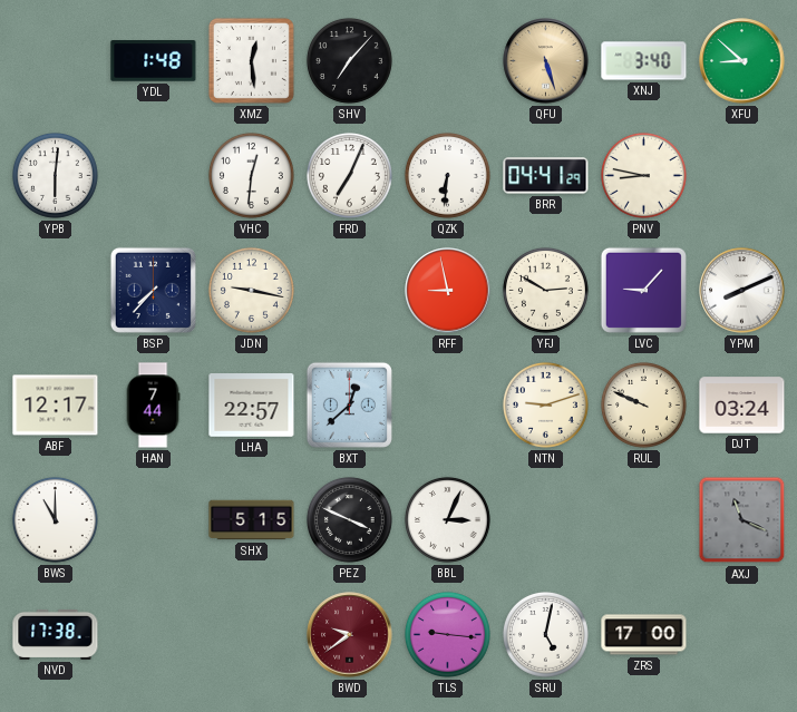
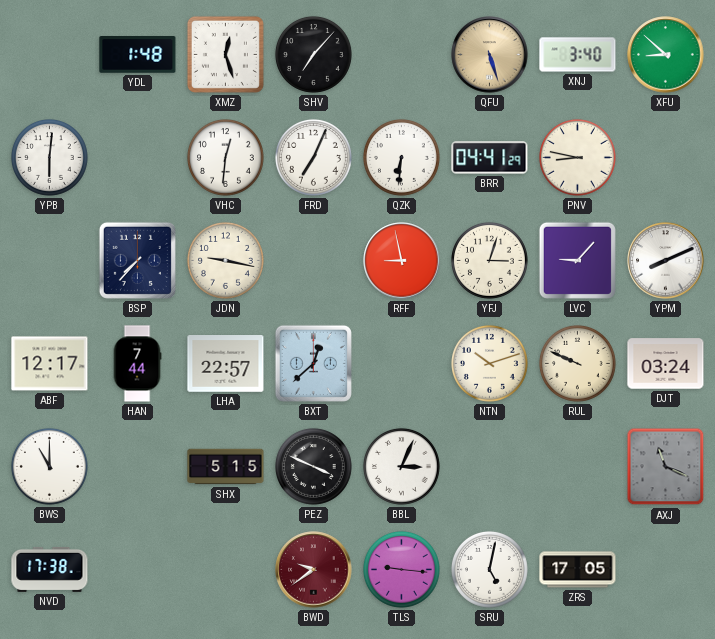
XMZ: 12:29 -> 12:27
YFJ: 2:50 -> 3:03
NTN: 9:12 -> 10:12
ZRS: 17:00 -> 17:05
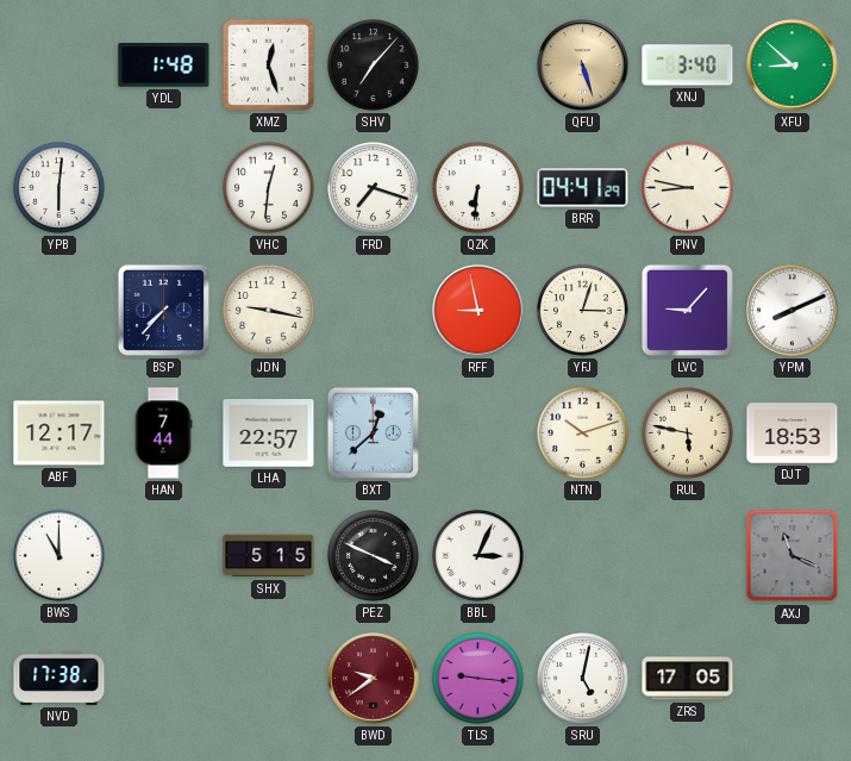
FRD: 7:04 -> 7:18
RUL: 9:49 -> 5:47
DJT: 03:24 -> 18:53
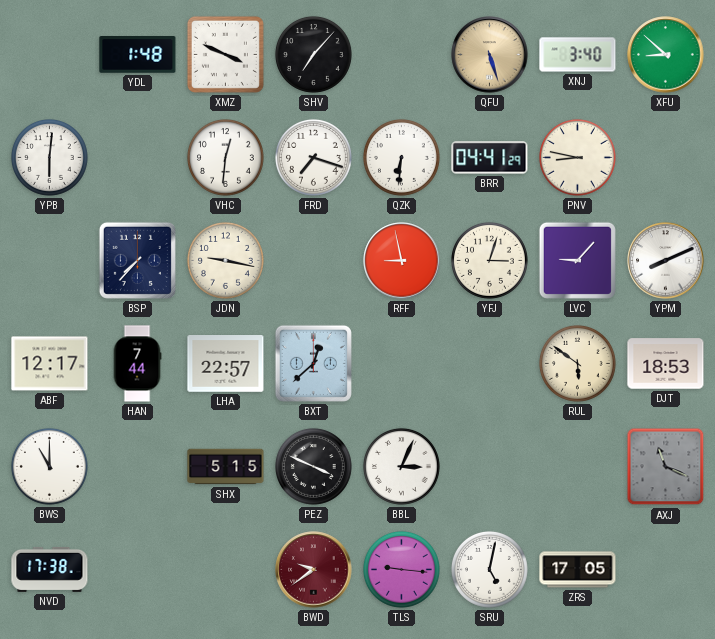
XMZ: 12:27 -> 3:49
NTN: 10:12 -> none
RUL: 5:47 -> 5:51
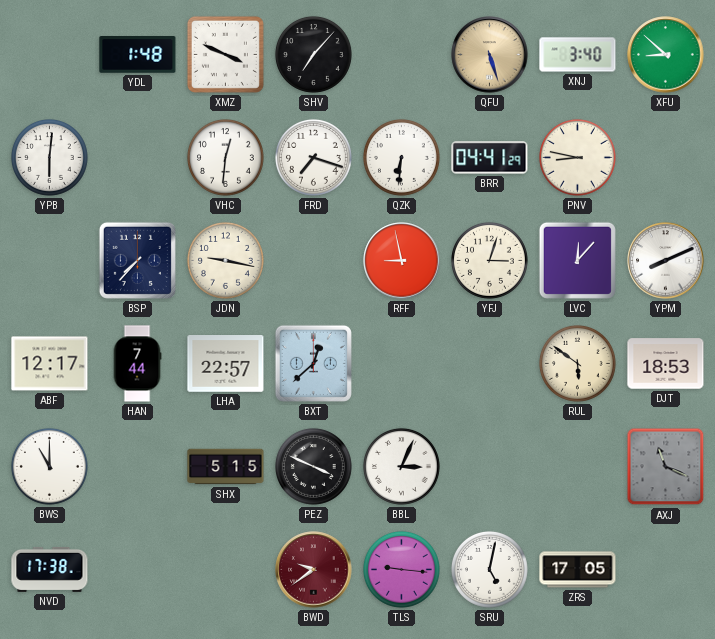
LVC: 9:07 -> 12:07
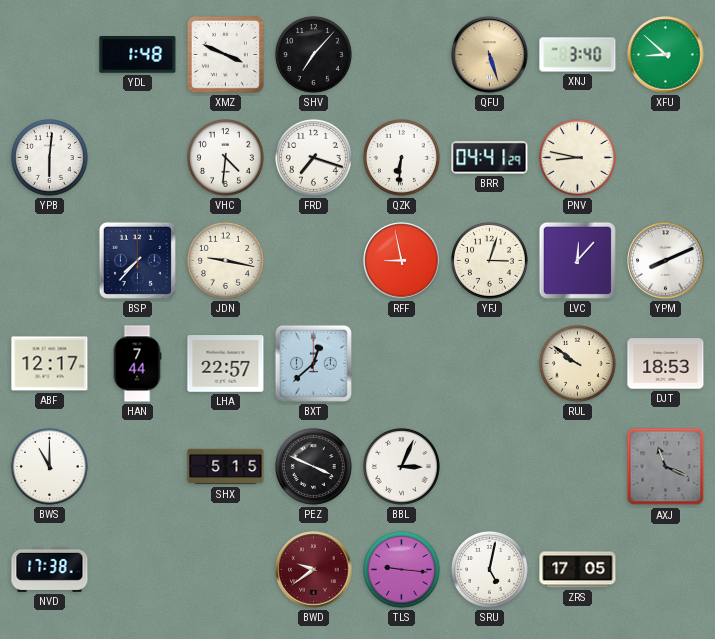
VHC: 12:31 -> 4:31
RUL: 5:51 -> 9:51
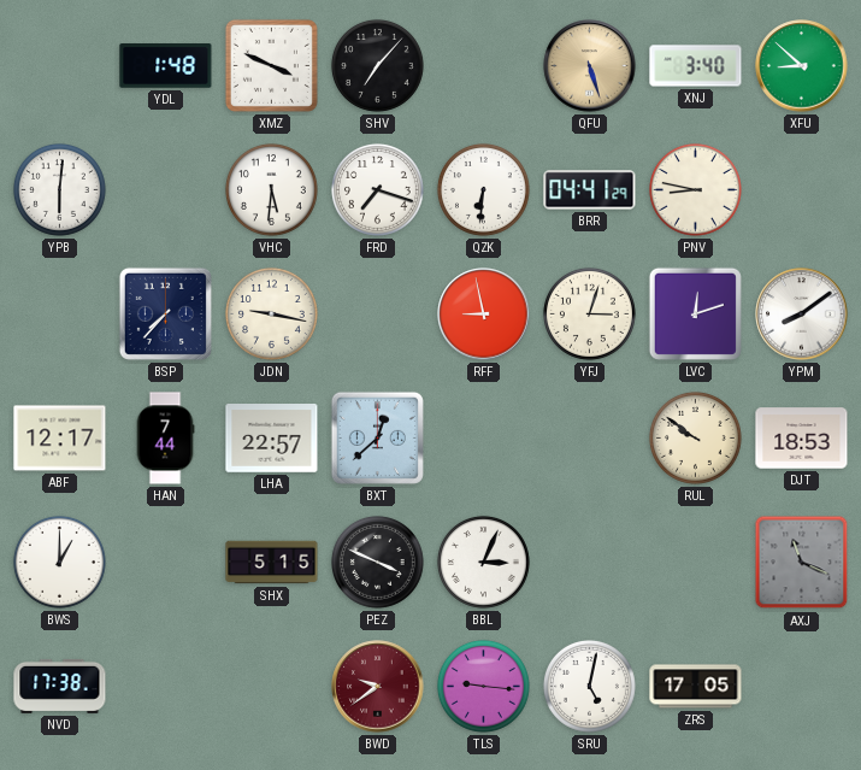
VHC: 4:31 -> 5:31
LVC: 12:07 -> 12:12
YPM: 8:11 -> 8:09
BWS: 11:00 -> 1:00
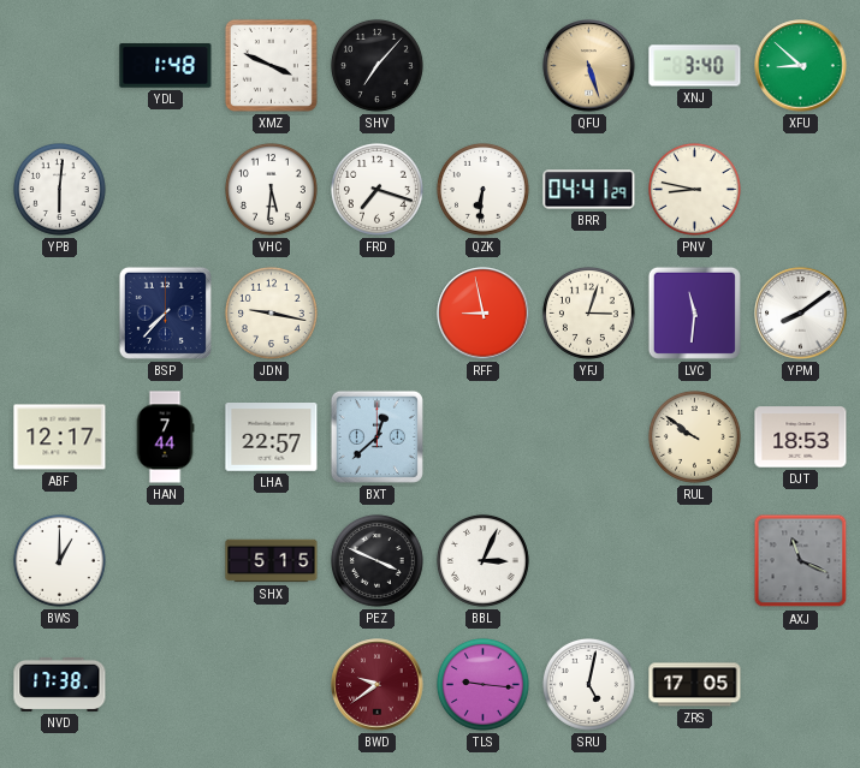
LVC: 12:12 -> 11:31
